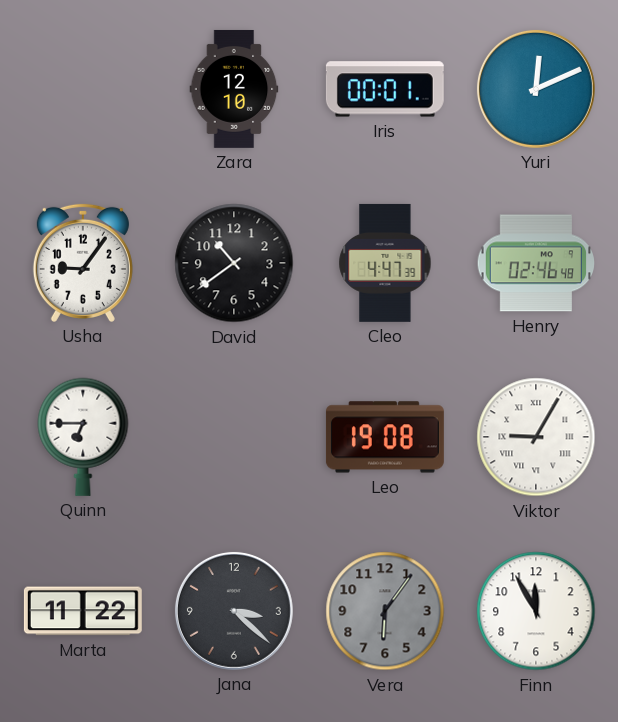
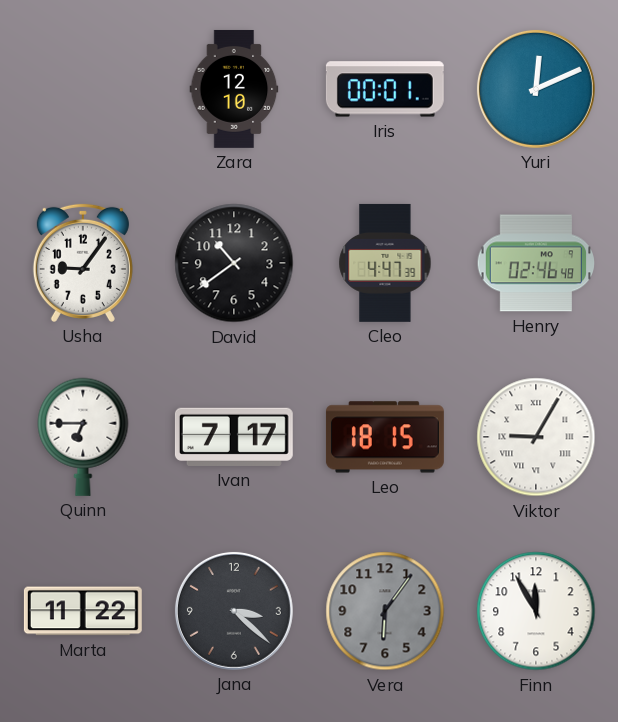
Ivan: none -> 7:17
Leo: 19:08 -> 18:15
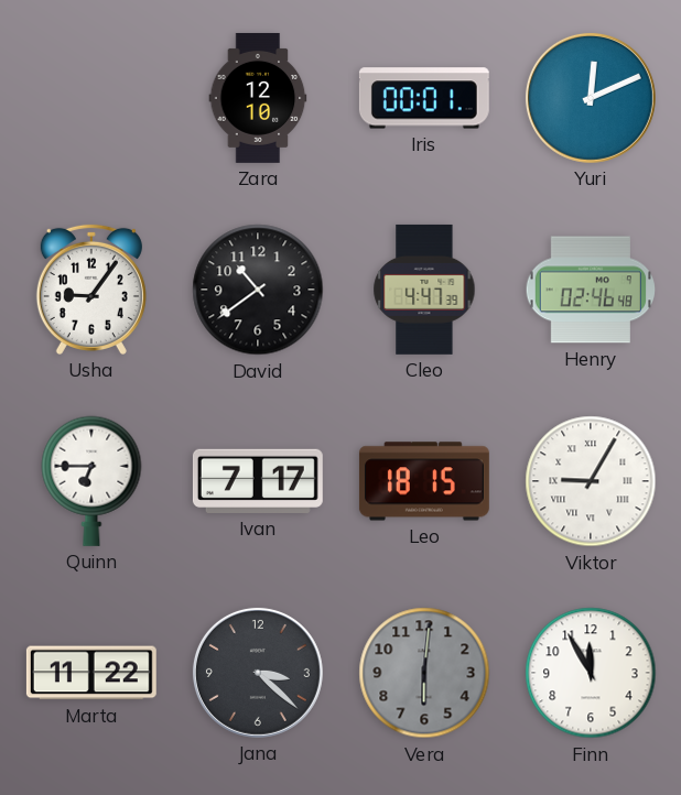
Vera: 6:06 -> 6:01
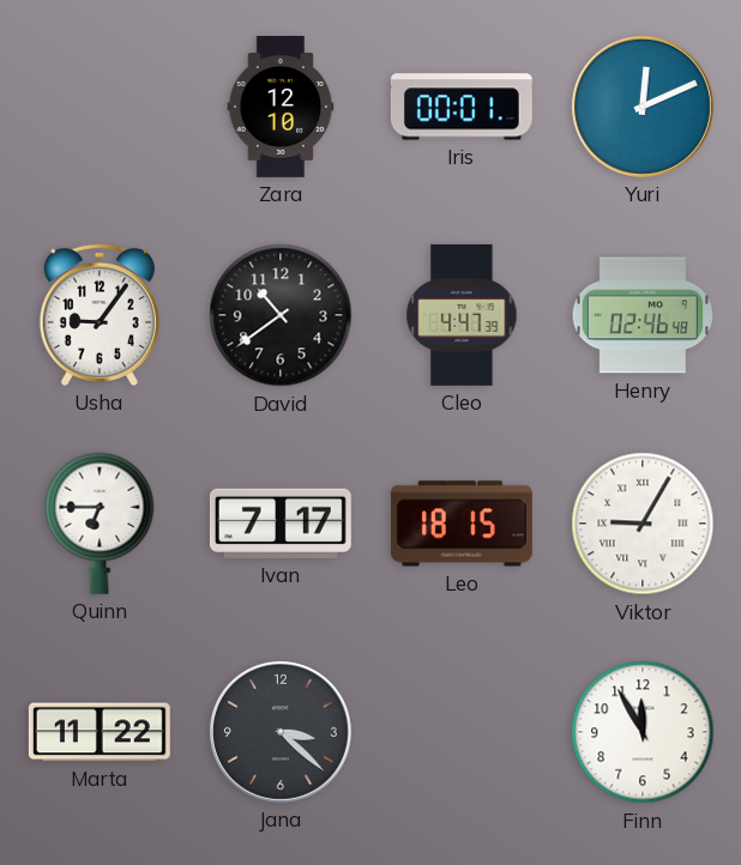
Vera: 6:01 -> none
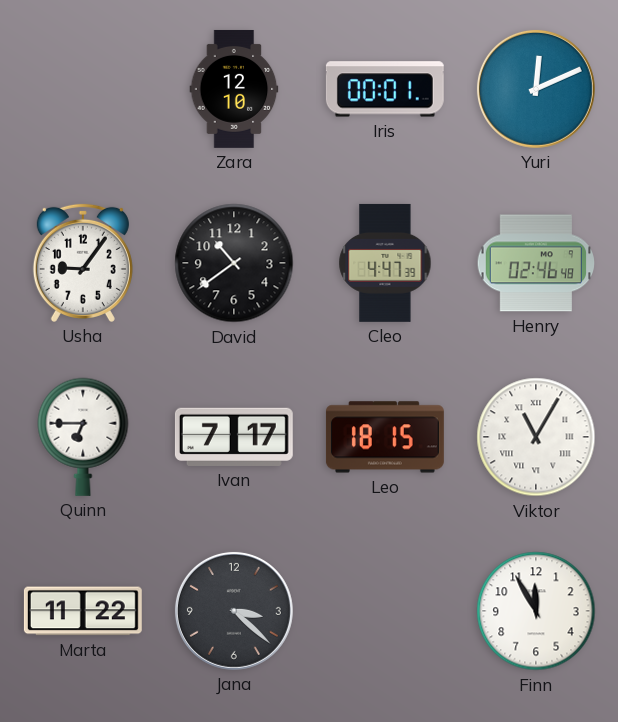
Viktor: 9:05 -> 11:05
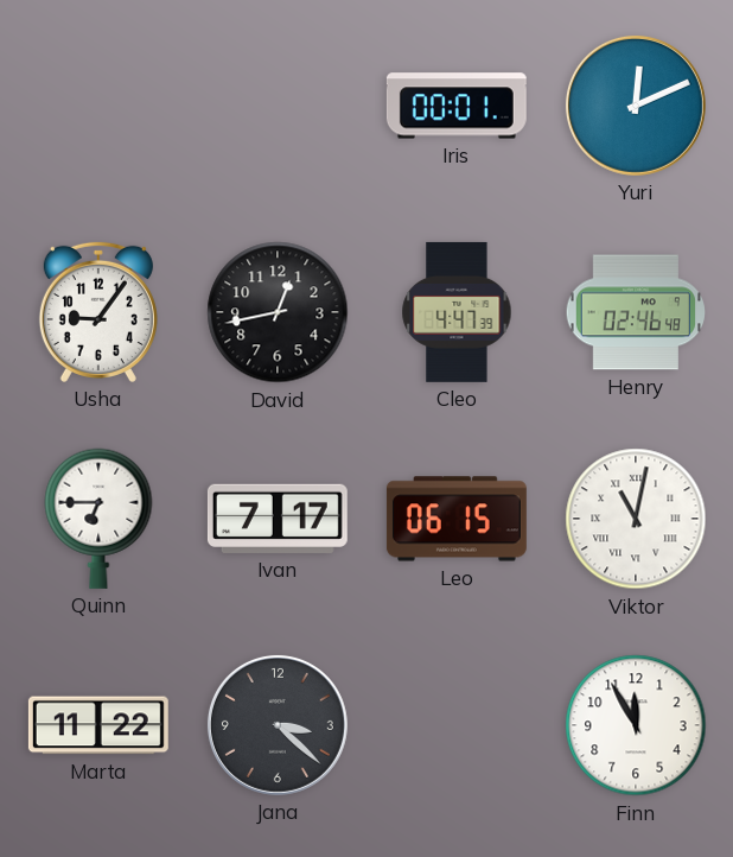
Zara: 12:10 -> none
David: 10:39 -> 12:43
Leo: 18:15 -> 06:15
Viktor: 11:05 -> 11:02
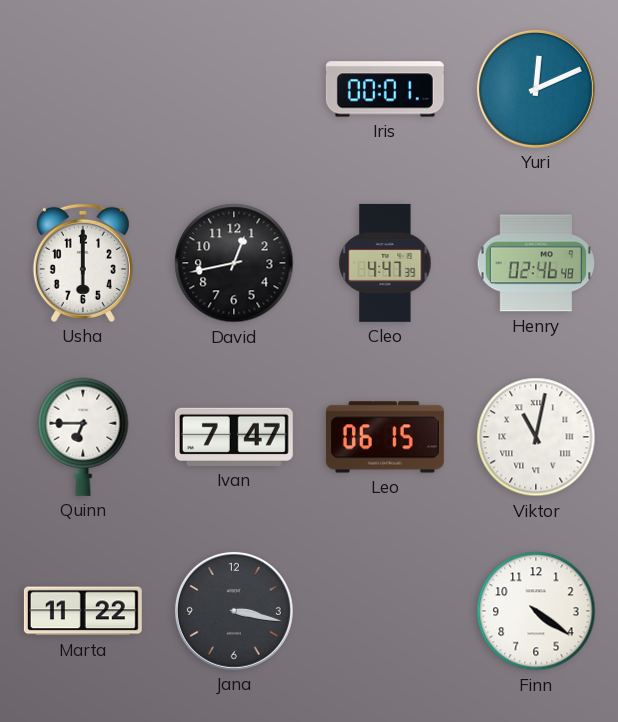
Usha: 9:06 -> 6:00
Ivan: 7:17 -> 7:47
Jana: 3:22 -> 3:17
Finn: 11:55 -> 4:21
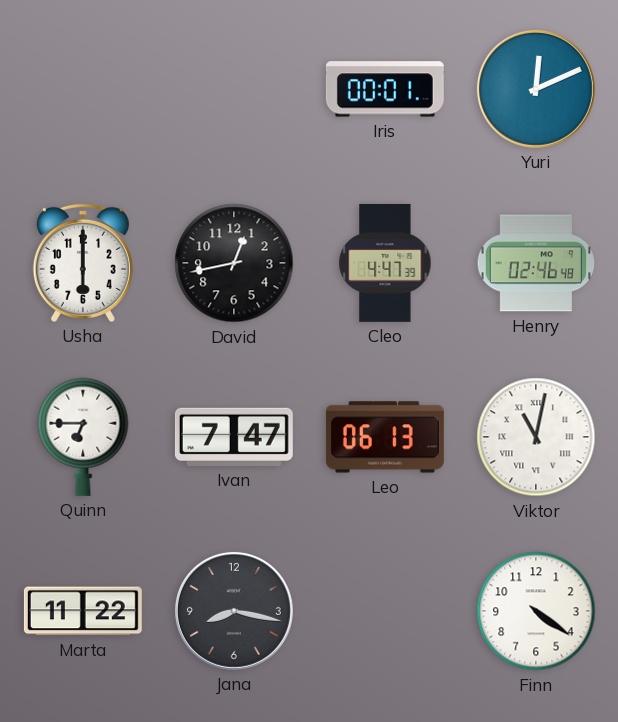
Leo: 06:15 -> 06:13
Jana: 3:17 -> 8:17
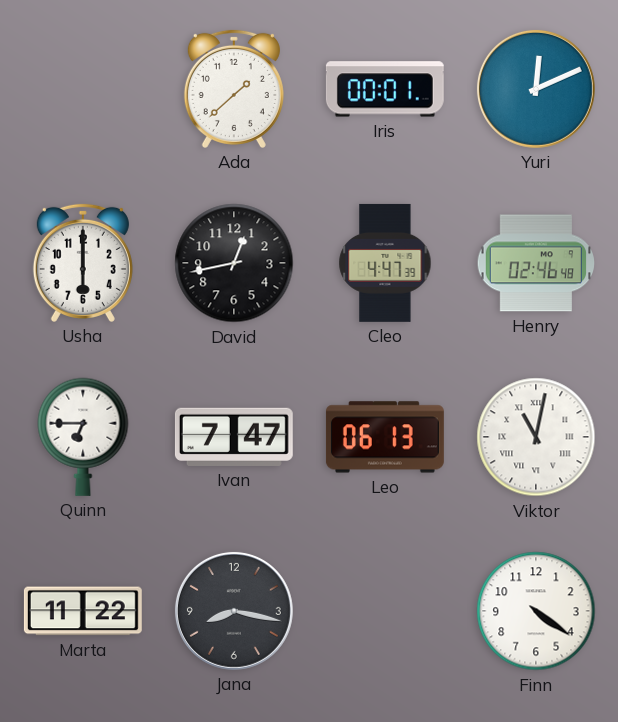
Ada: none -> 1:38
